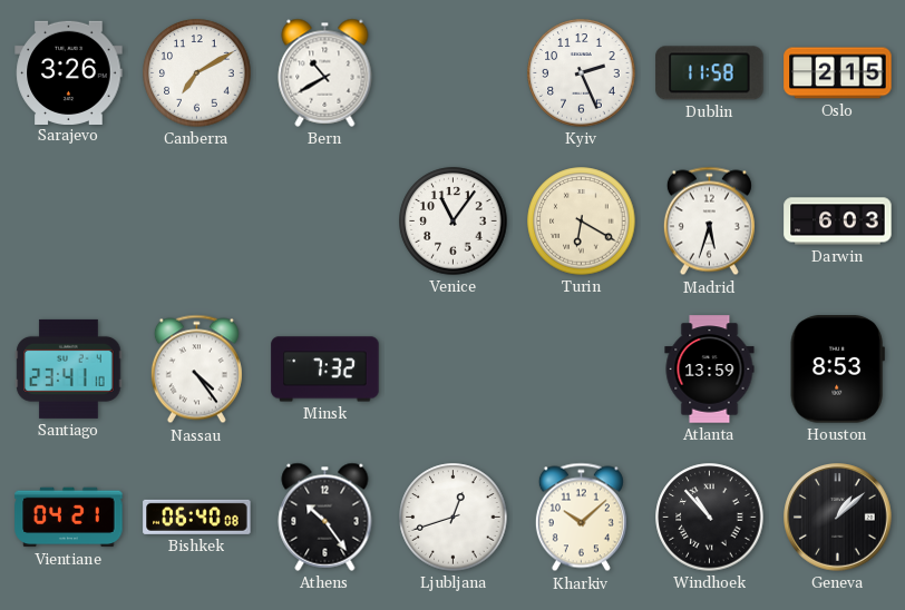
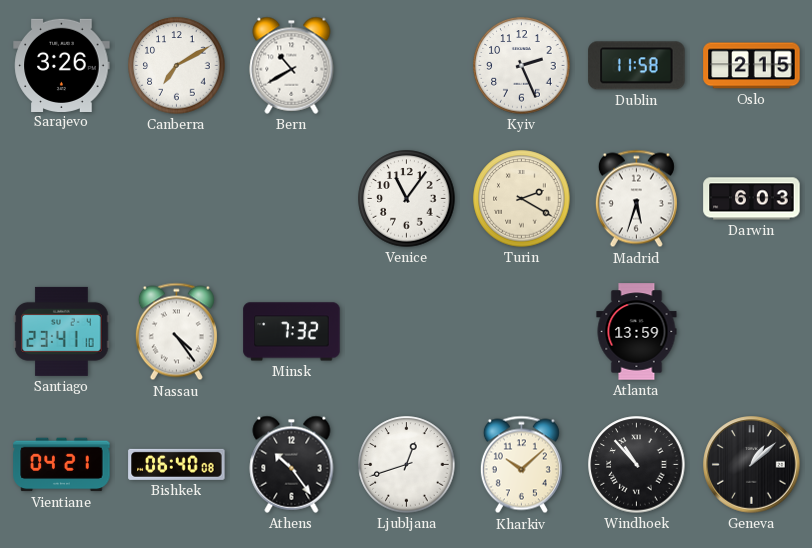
Turin: 6:20 -> 2:20
Houston: 8:53 -> none
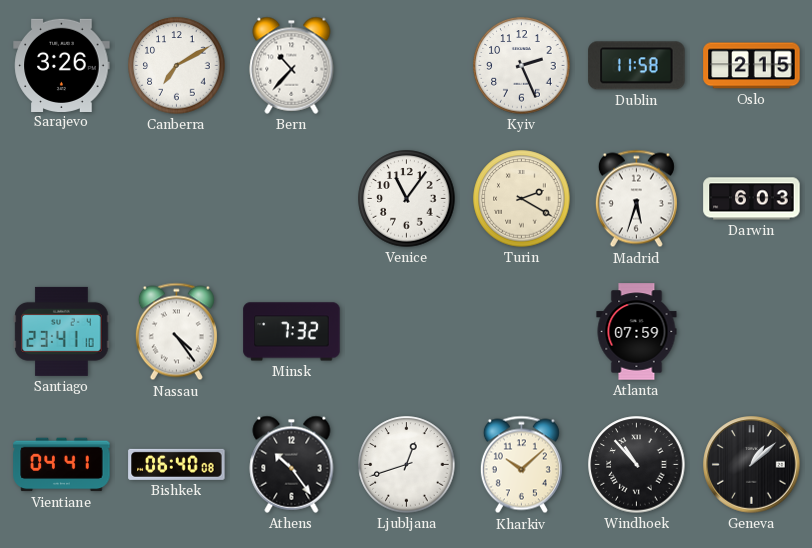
Bern: 10:40 -> 10:37
Atlanta: 13:59 -> 07:59
Vientiane: 04:21 -> 04:41
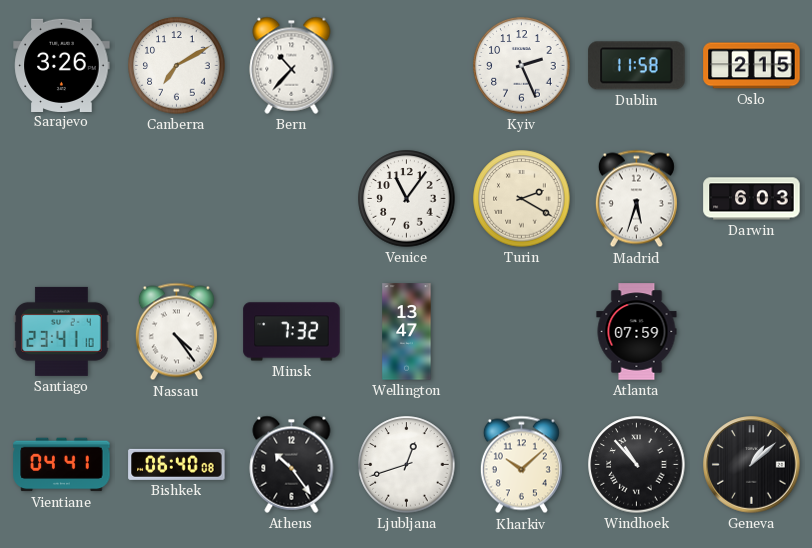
Wellington: none -> 13:47
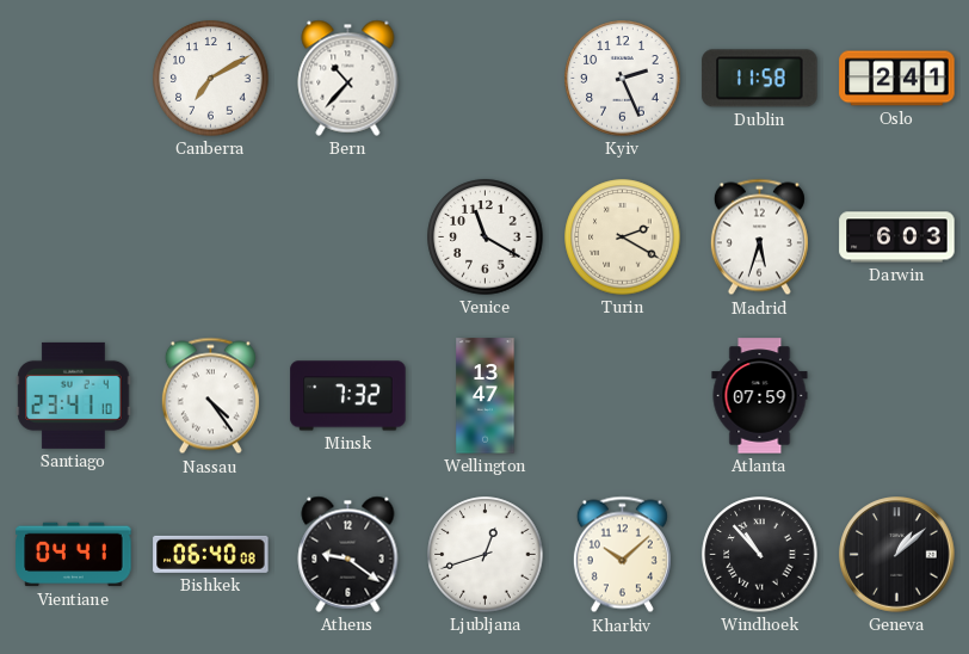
Sarajevo: 3:26 -> none
Oslo: 2:15 -> 2:41
Venice: 11:06 -> 11:20
Athens: 10:24 -> 9:21
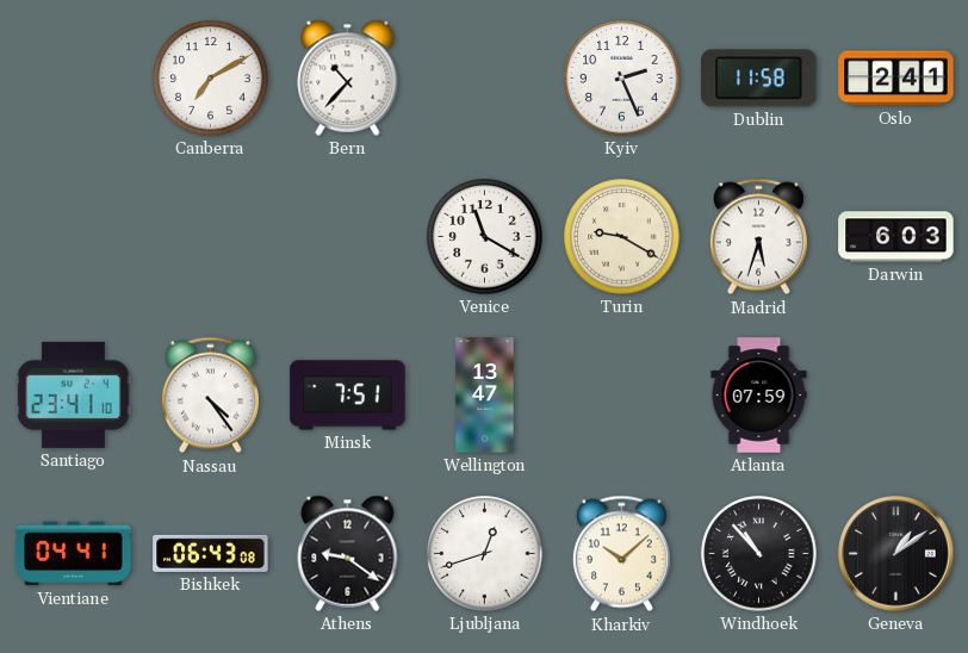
Turin: 2:20 -> 9:20
Minsk: 7:32 -> 7:51
Bishkek: 06:40 -> 06:43
Geneva: 1:08 -> 1:09
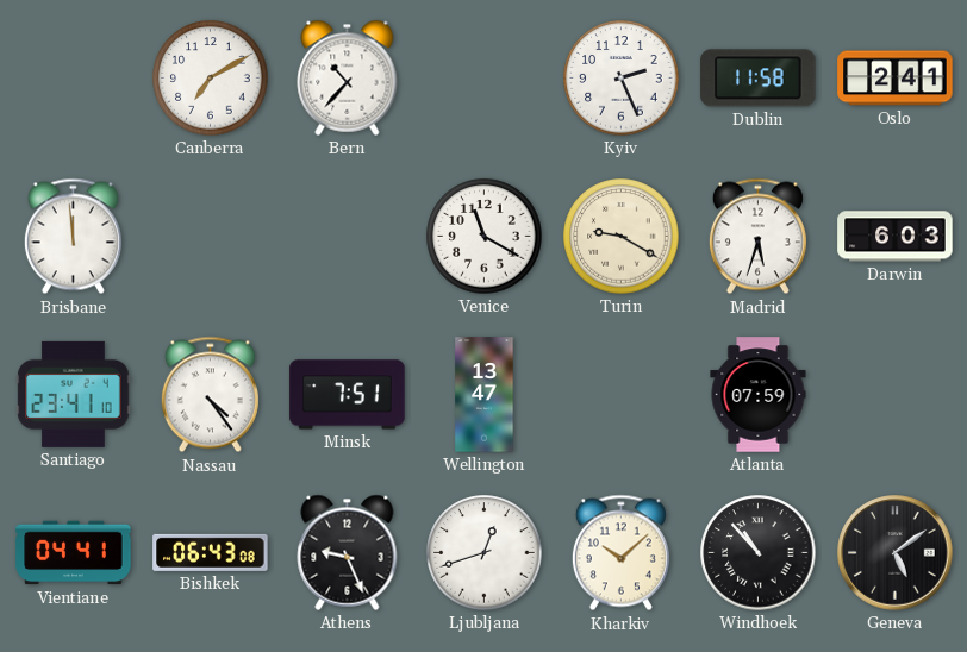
Brisbane: none -> 11:59
Athens: 9:21 -> 9:26
Geneva: 1:09 -> 5:09
